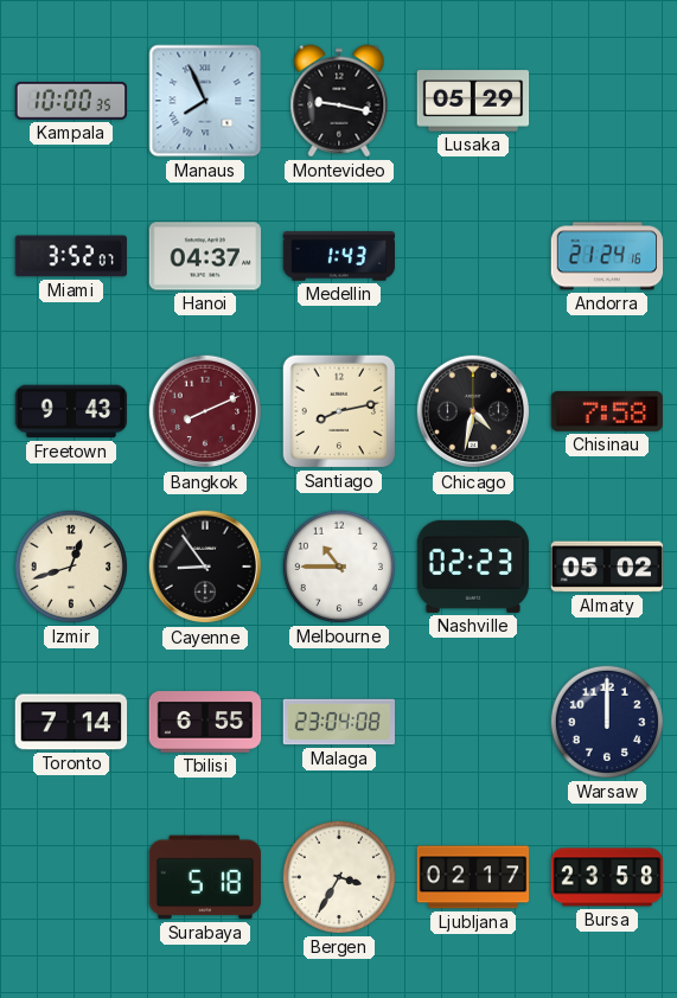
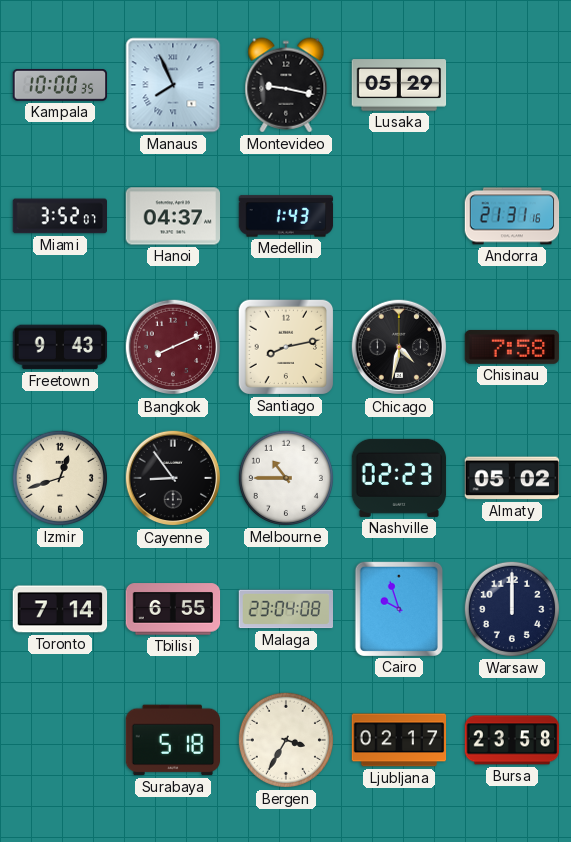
Andorra: 21:24 -> 21:31
Cairo: none -> 9:57
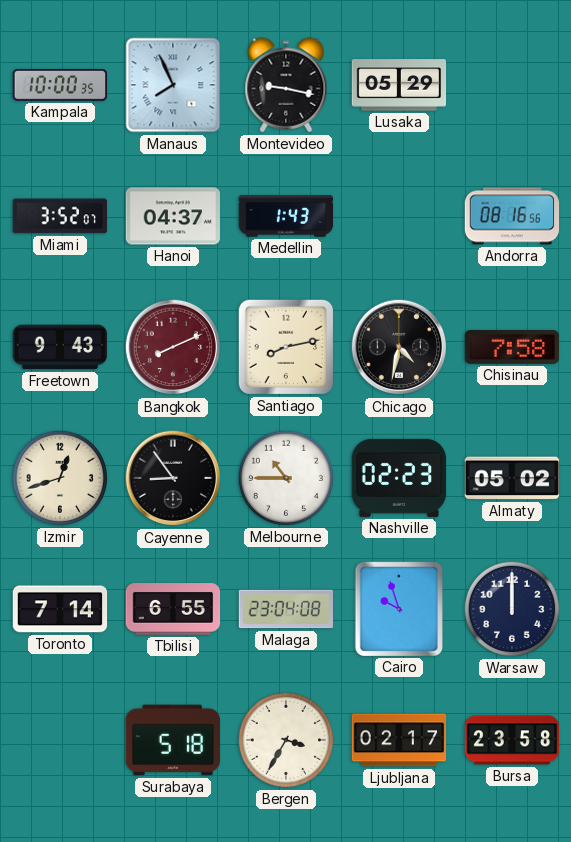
Andorra: 21:31 -> 08:16
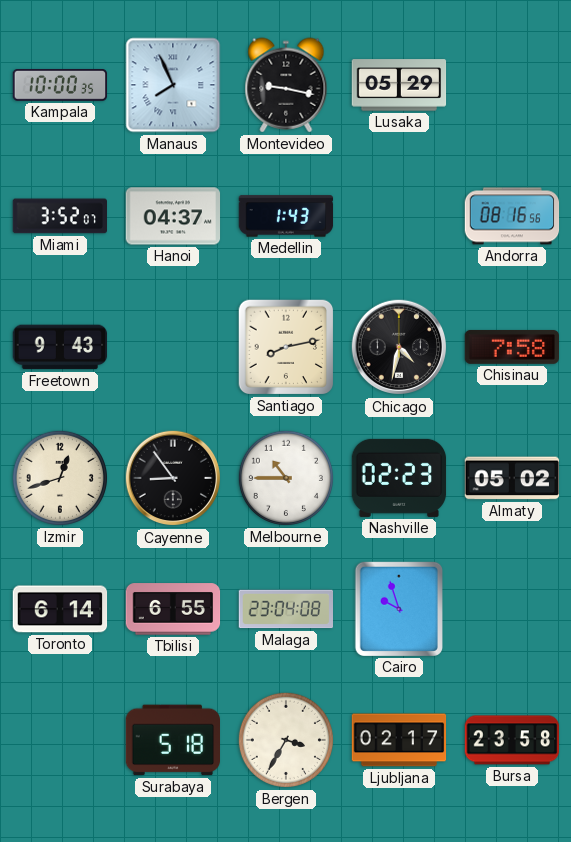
Bangkok: 8:11 -> none
Toronto: 7:14 -> 6:14
Warsaw: 12:00 -> none
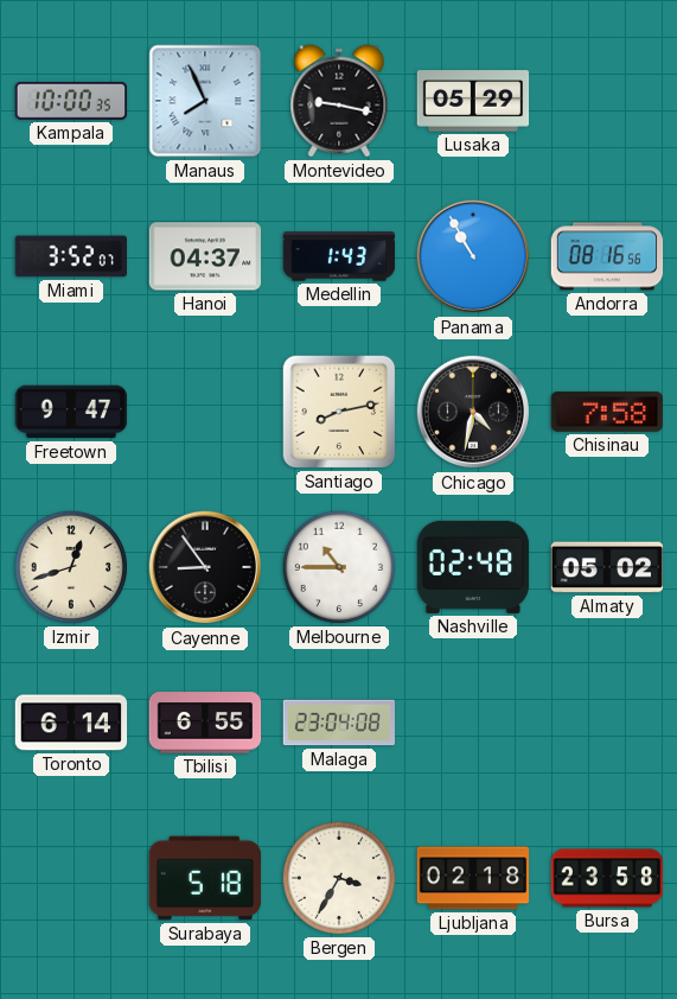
Panama: none -> 10:55
Freetown: 9:43 -> 9:47
Nashville: 02:23 -> 02:48
Cairo: 9:57 -> none
Ljubljana: 02:17 -> 02:18
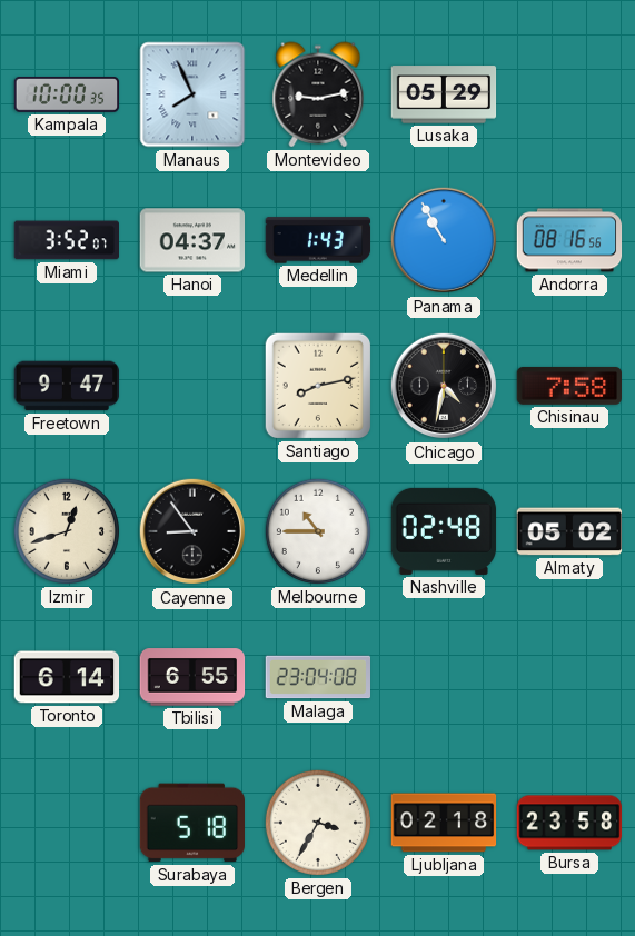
Montevideo: 9:17 -> 9:13
